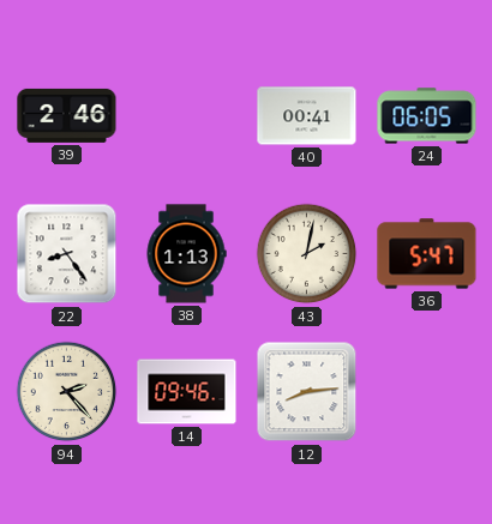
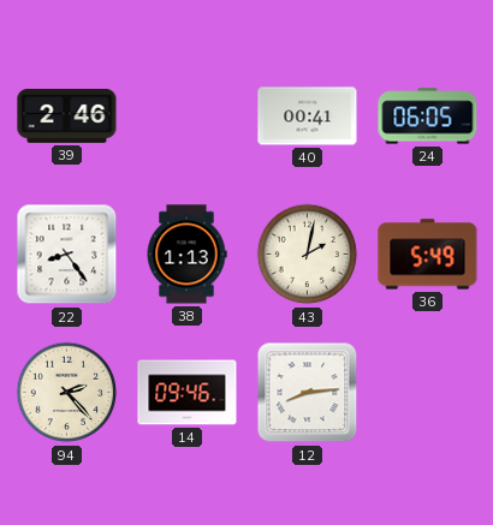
36: 5:47 -> 5:49
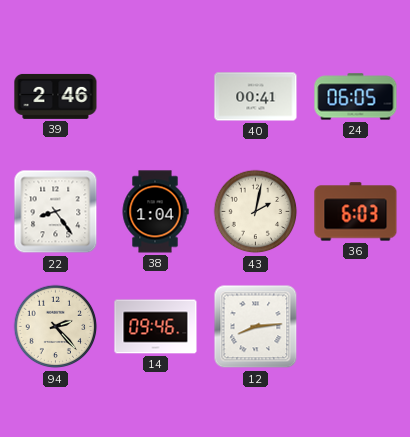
38: 1:13 -> 1:04
36: 5:49 -> 6:03
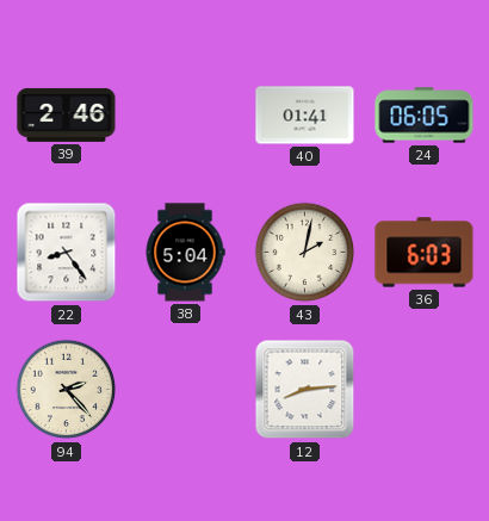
40: 00:41 -> 01:41
38: 1:04 -> 5:04
14: 09:46 -> none
